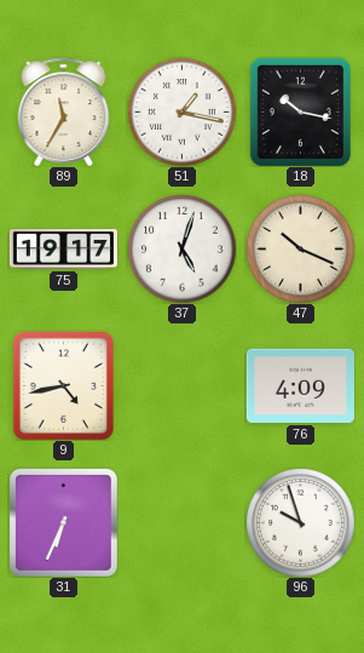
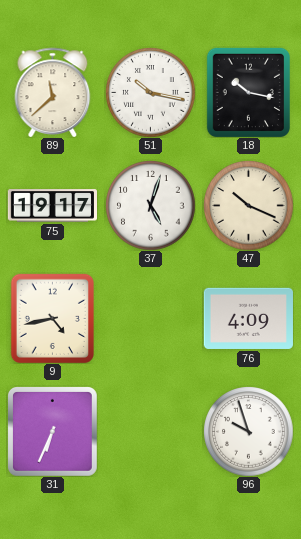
89: 11:35 -> 11:38
51: 1:17 -> 10:17
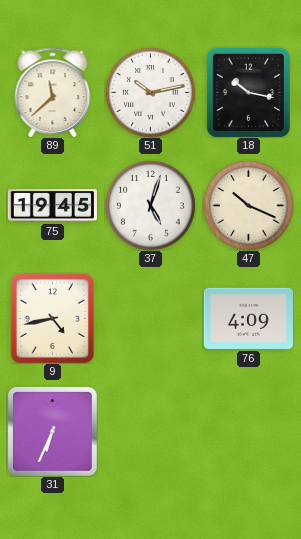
51: 10:17 -> 10:13
75: 19:17 -> 19:45
96: 9:57 -> none
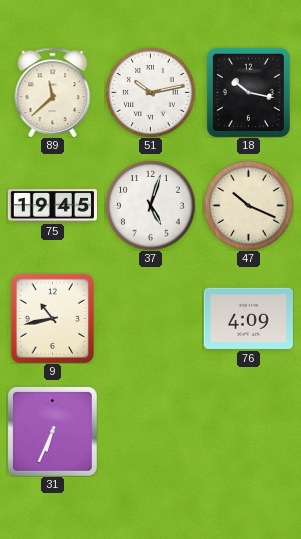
9: 4:43 -> 10:43
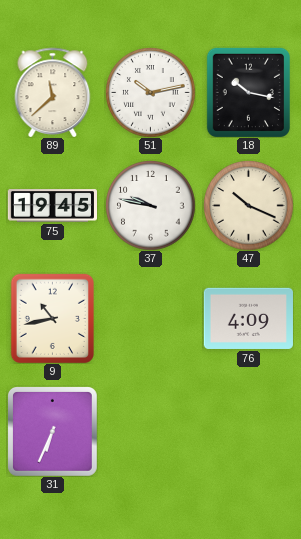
37: 5:03 -> 9:47
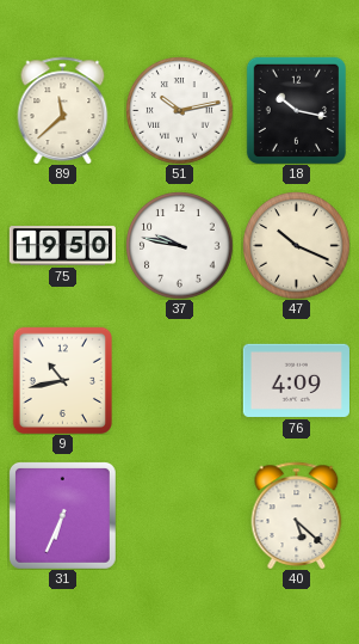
75: 19:45 -> 19:50
40: none -> 5:22
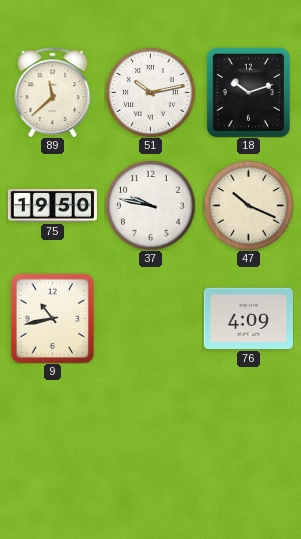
18: 10:17 -> 10:12
31: 6:34 -> none
40: 5:22 -> none
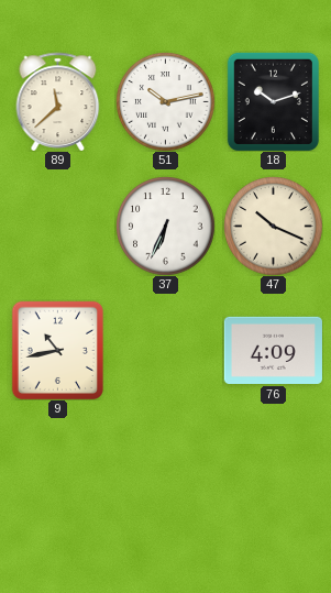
75: 19:50 -> none
37: 9:47 -> 6:34
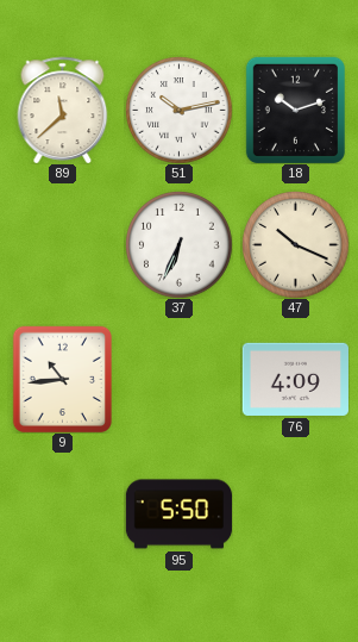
9: 10:43 -> 10:44
95: none -> 5:50
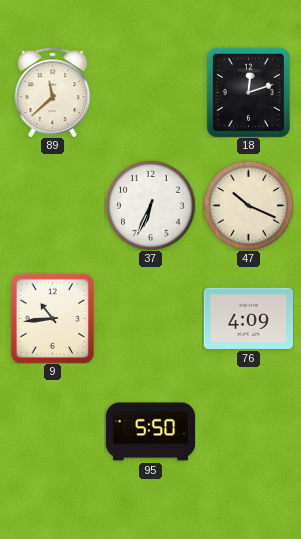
51: 10:13 -> none
18: 10:12 -> 12:12
